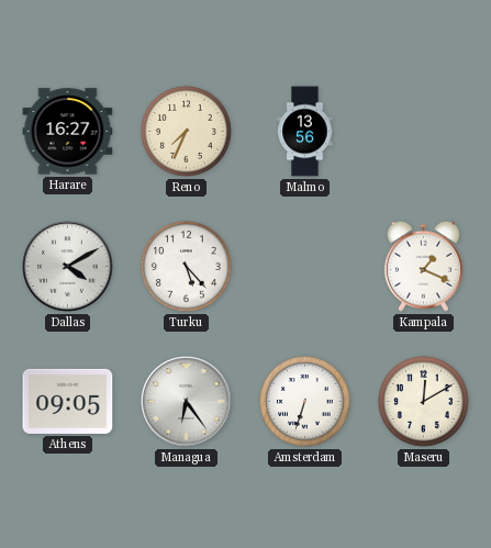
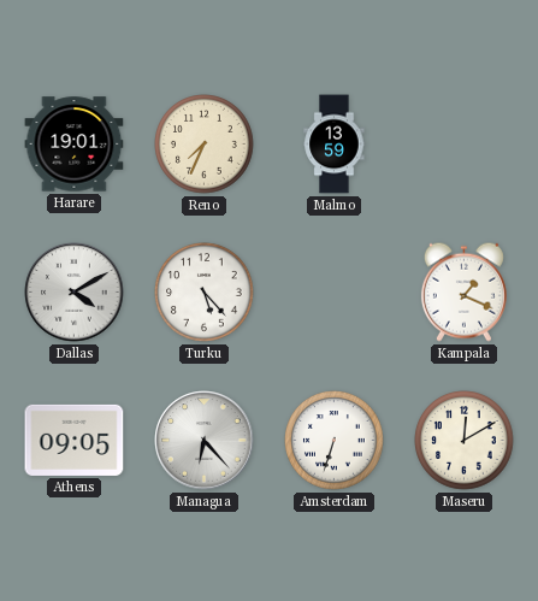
Harare: 16:27 -> 19:01
Malmo: 13:56 -> 13:59
Managua: 6:24 -> 6:23
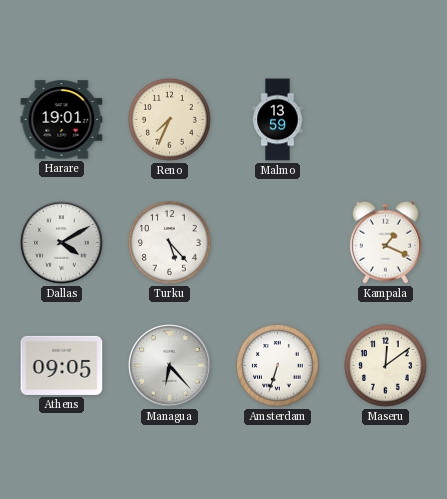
Maseru: 12:10 -> 12:09
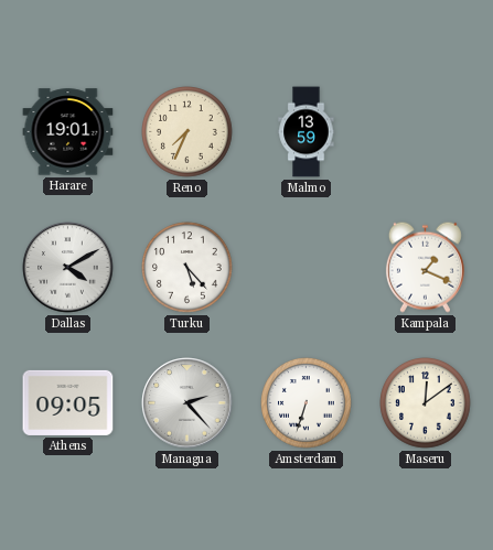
Managua: 6:23 -> 2:23
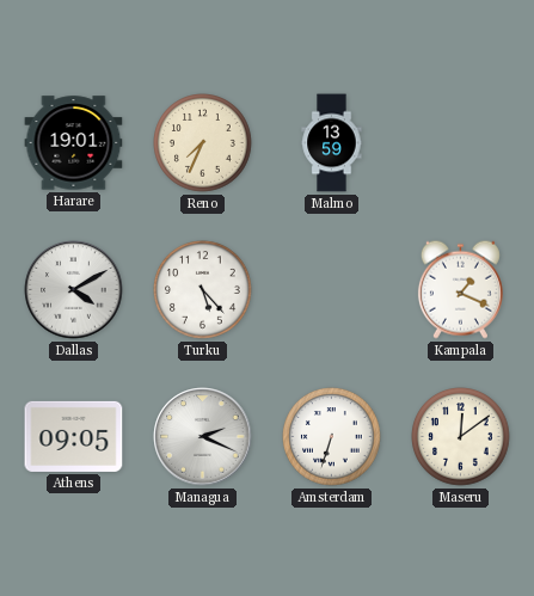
Managua: 2:23 -> 2:19
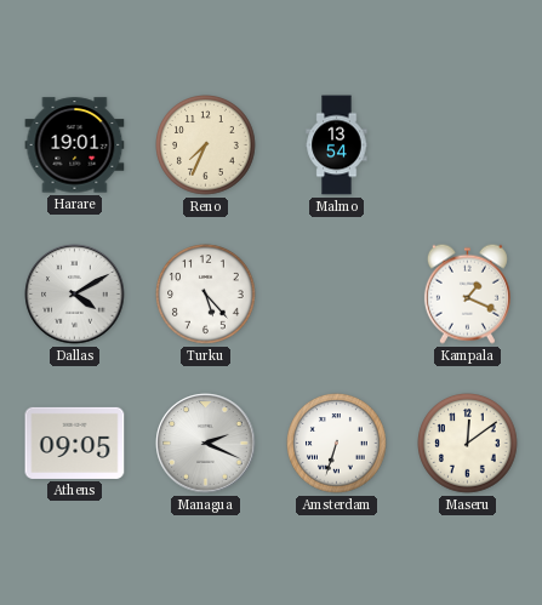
Malmo: 13:59 -> 13:54
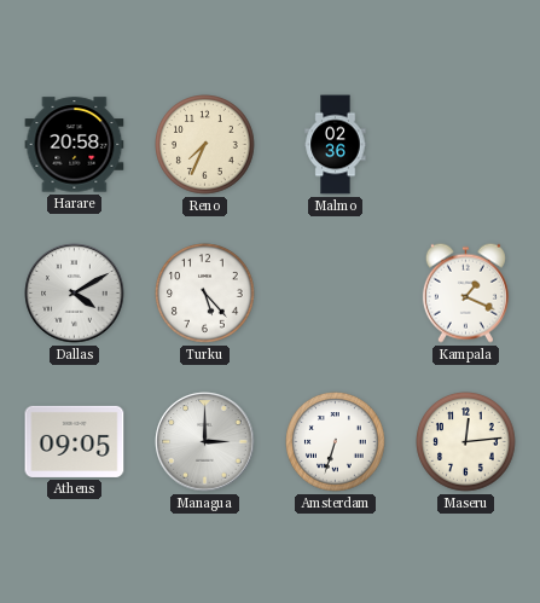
Harare: 19:01 -> 20:58
Malmo: 13:54 -> 02:36
Managua: 2:19 -> 3:00
Maseru: 12:09 -> 12:14
